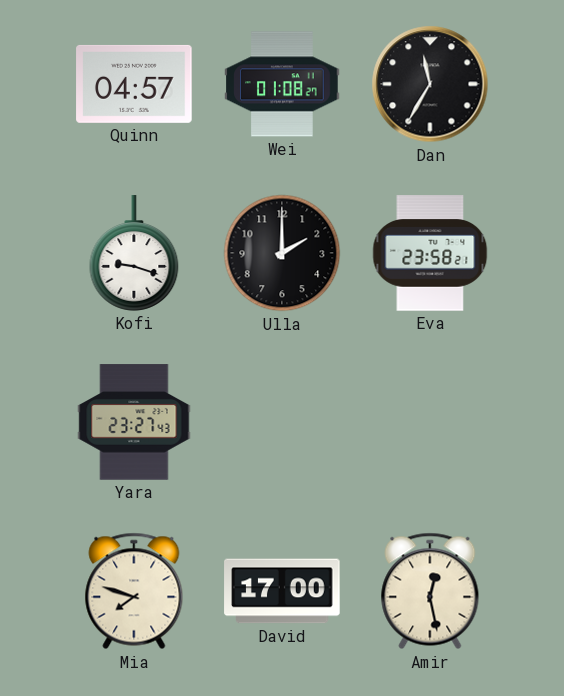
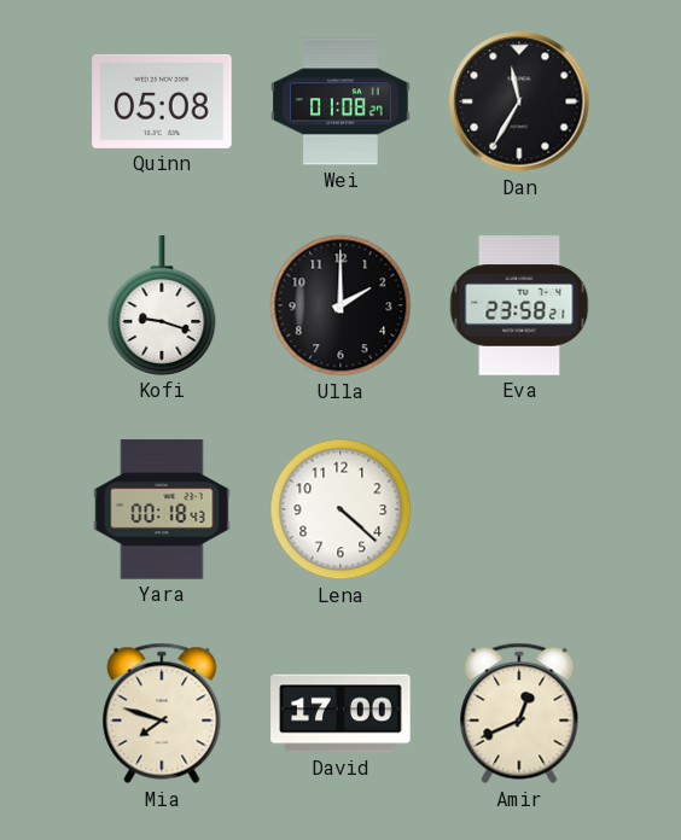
Quinn: 04:57 -> 05:08
Yara: 23:27 -> 00:18
Lena: none -> 4:22
Amir: 12:28 -> 12:41
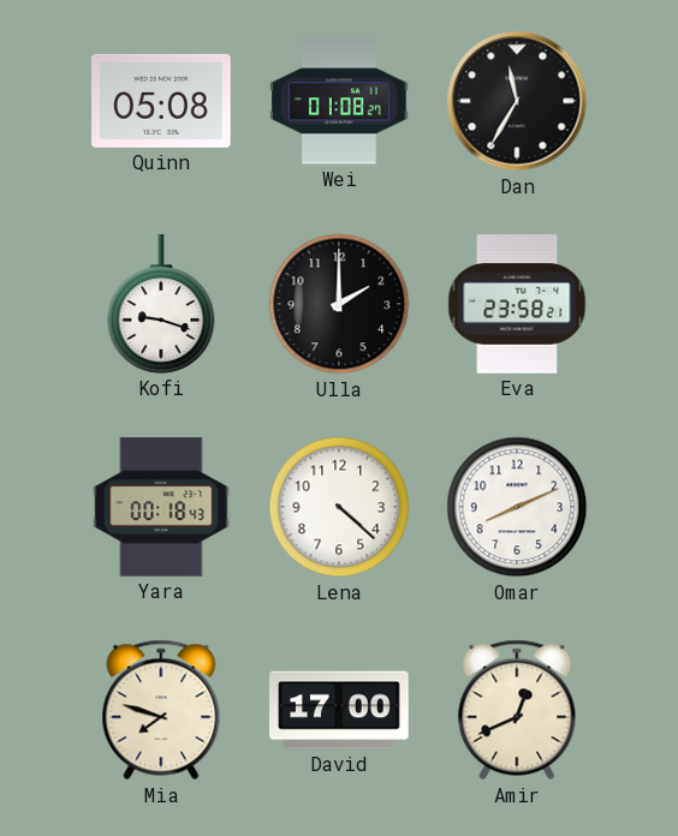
Omar: none -> 8:11
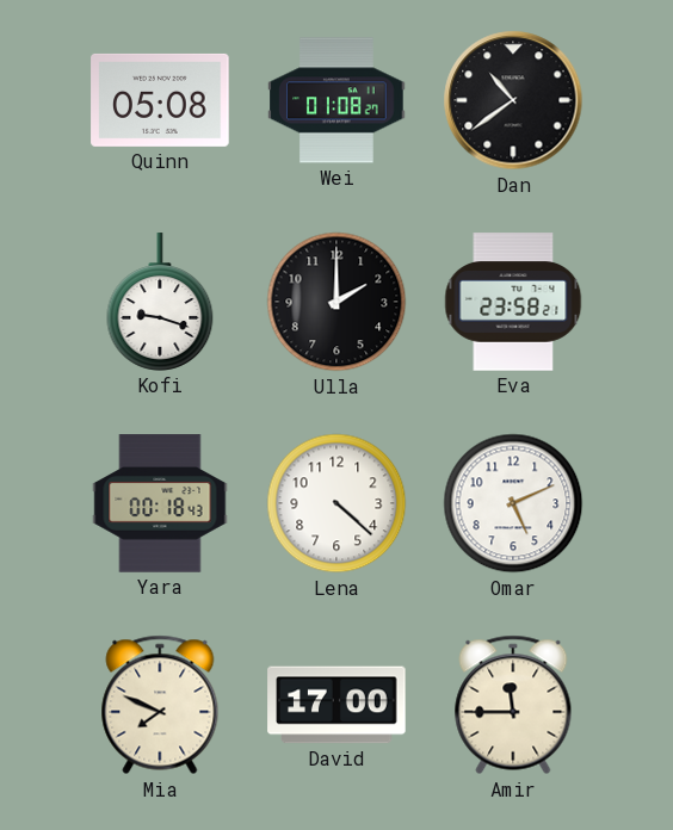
Dan: 11:35 -> 10:39
Omar: 8:11 -> 5:11
Mia: 7:48 -> 7:49
Amir: 12:41 -> 11:45
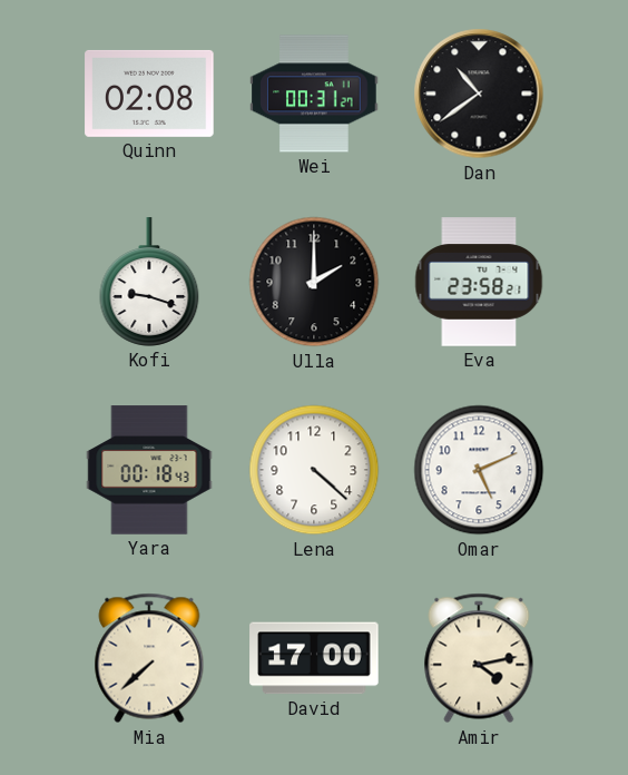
Quinn: 05:08 -> 02:08
Wei: 01:08 -> 00:31
Mia: 7:49 -> 7:38
Amir: 11:45 -> 4:13
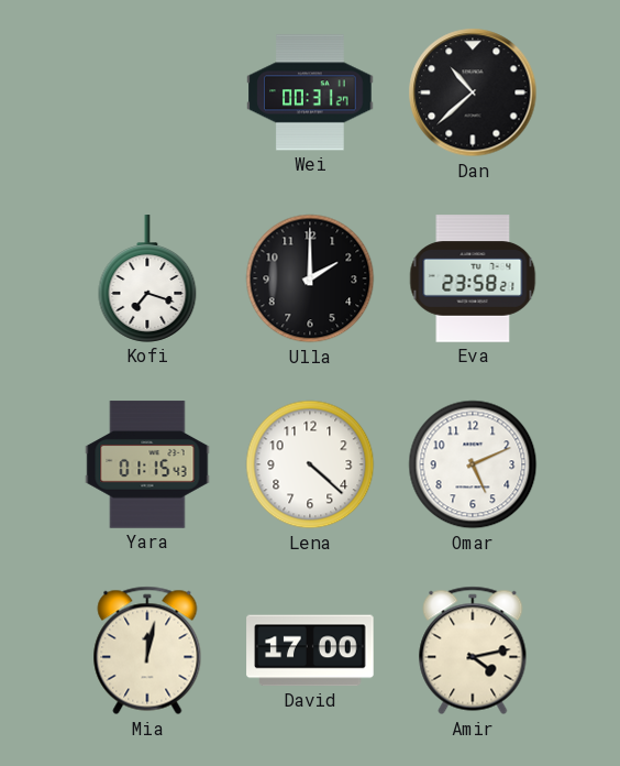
Quinn: 02:08 -> none
Dan: 10:39 -> 10:38
Kofi: 9:18 -> 7:18
Yara: 00:18 -> 01:15
Mia: 7:38 -> 12:02
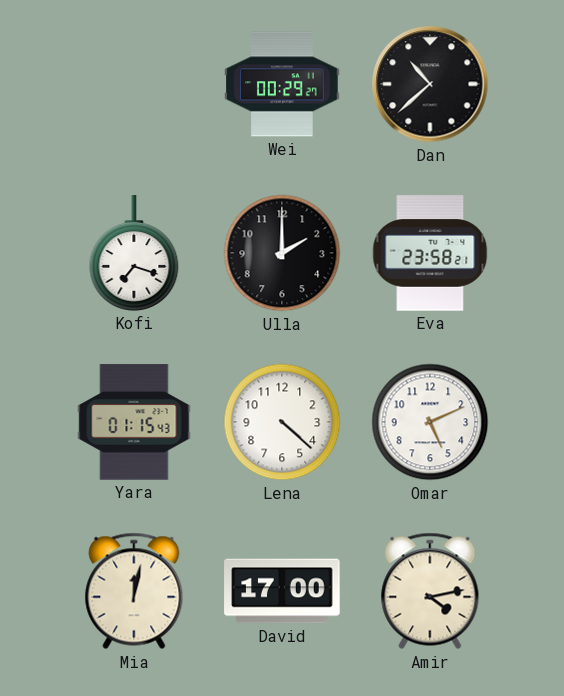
Wei: 00:31 -> 00:29
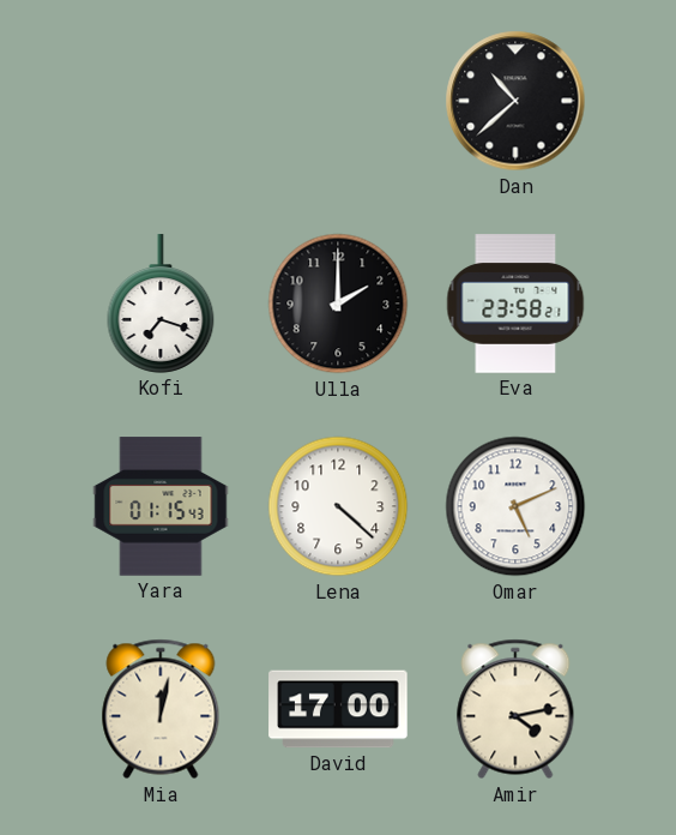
Wei: 00:29 -> none
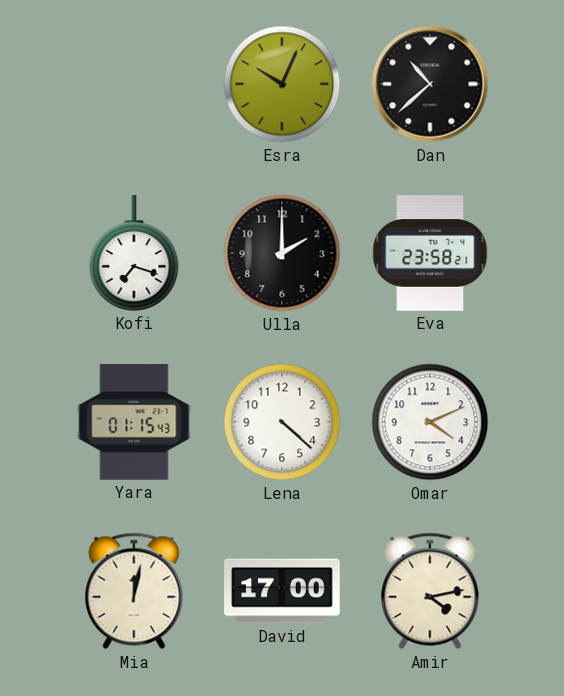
Esra: none -> 10:04
Omar: 5:11 -> 4:11
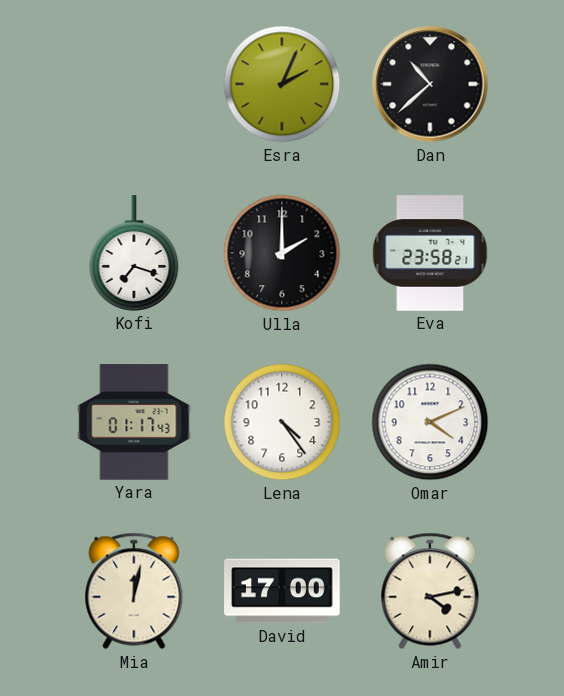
Esra: 10:04 -> 2:04
Yara: 01:15 -> 01:17
Lena: 4:22 -> 4:24
